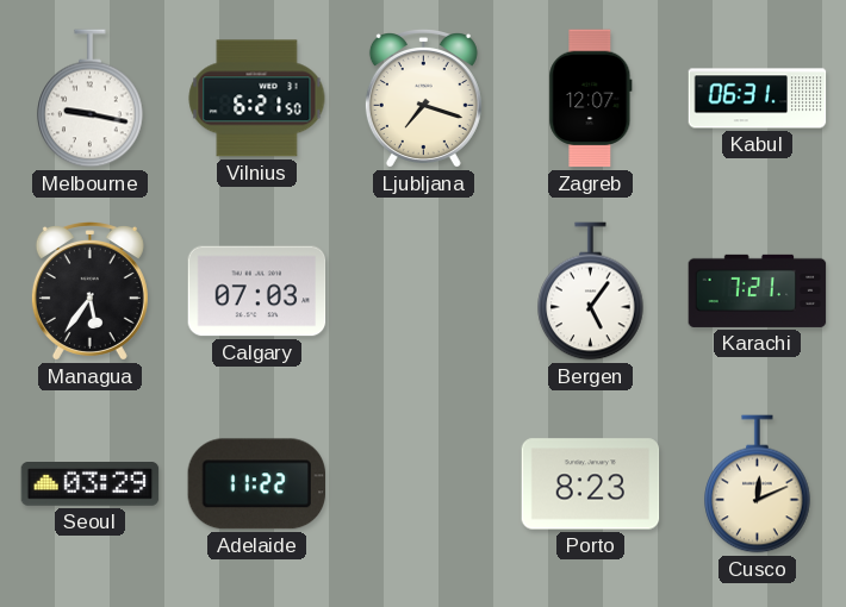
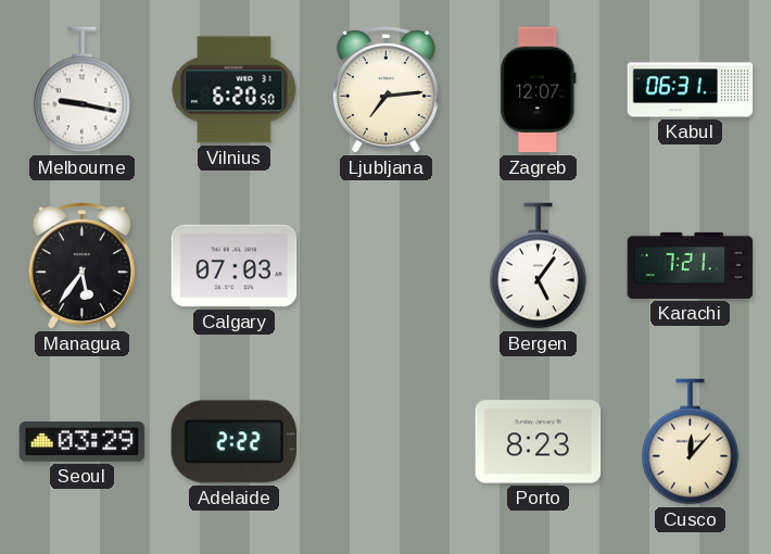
Vilnius: 6:21 -> 6:20
Ljubljana: 7:18 -> 7:14
Adelaide: 11:22 -> 2:22
Cusco: 12:11 -> 12:07
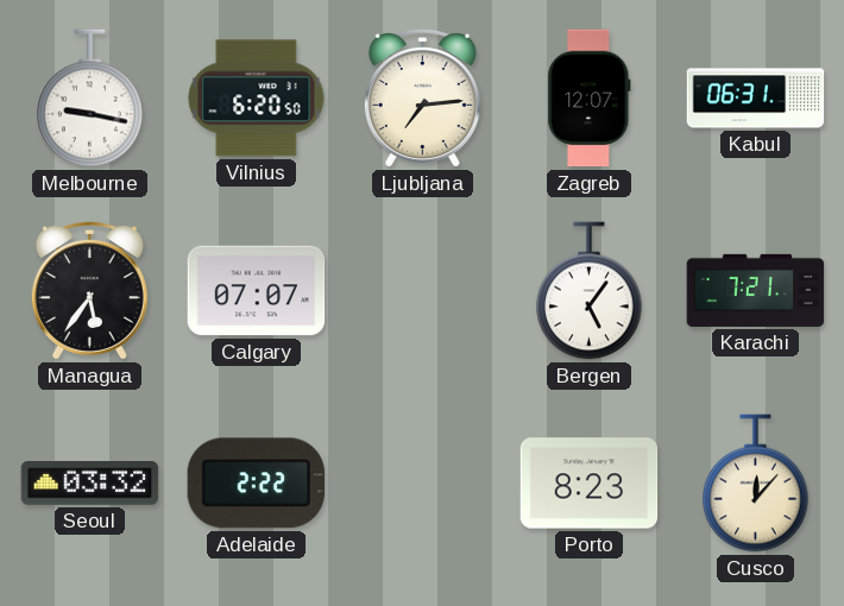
Calgary: 07:03 -> 07:07
Seoul: 03:29 -> 03:32
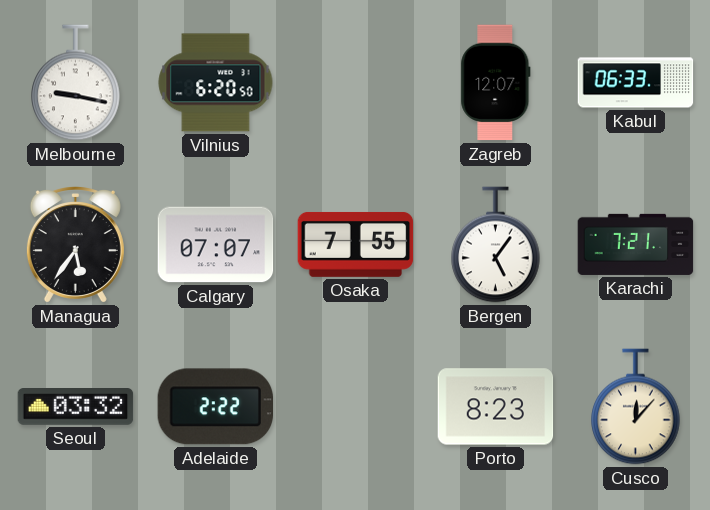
Ljubljana: 7:14 -> none
Kabul: 06:31 -> 06:33
Osaka: none -> 7:55
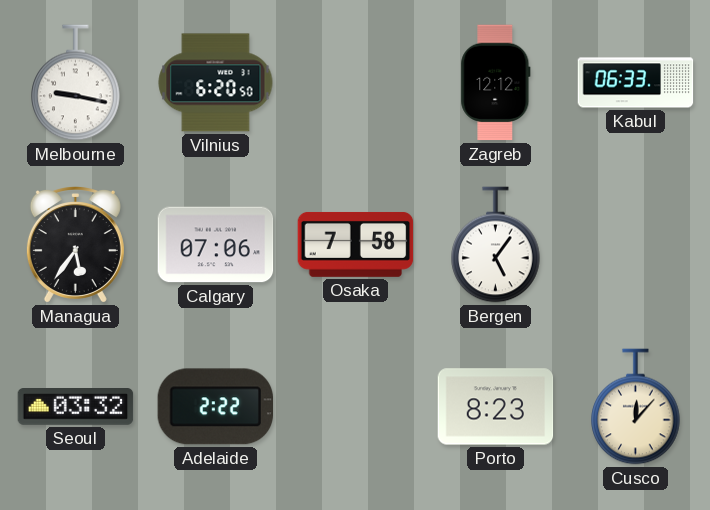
Zagreb: 12:07 -> 12:12
Calgary: 07:07 -> 07:06
Osaka: 7:55 -> 7:58
Karachi: 7:21 -> none
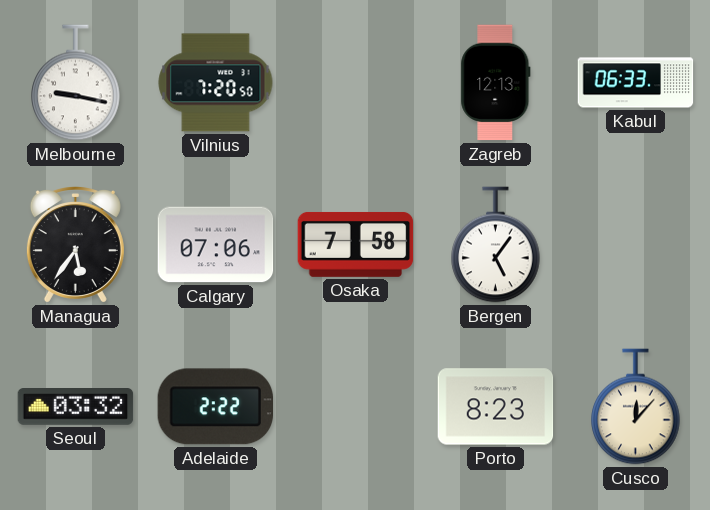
Vilnius: 6:20 -> 7:20
Zagreb: 12:12 -> 12:13
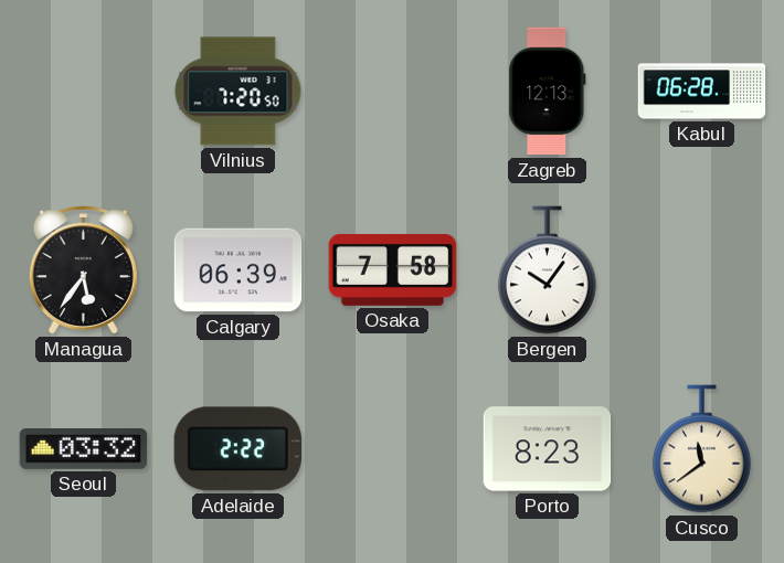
Melbourne: 9:17 -> none
Kabul: 06:33 -> 06:28
Calgary: 07:06 -> 06:39
Bergen: 5:06 -> 10:06
Cusco: 12:07 -> 11:39
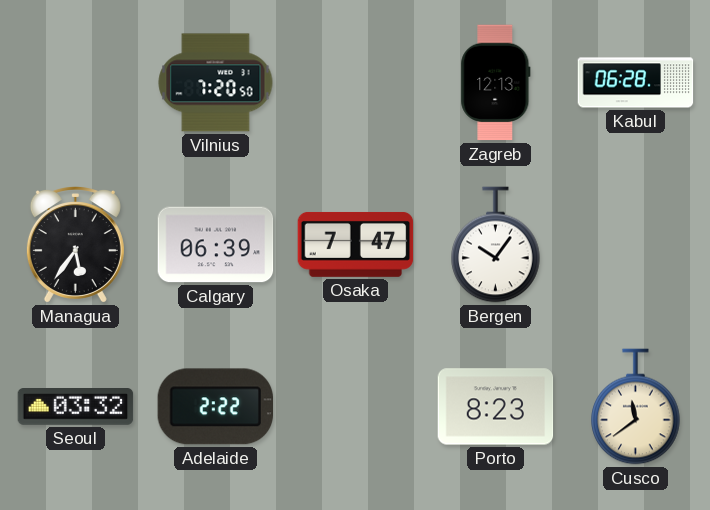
Osaka: 7:58 -> 7:47
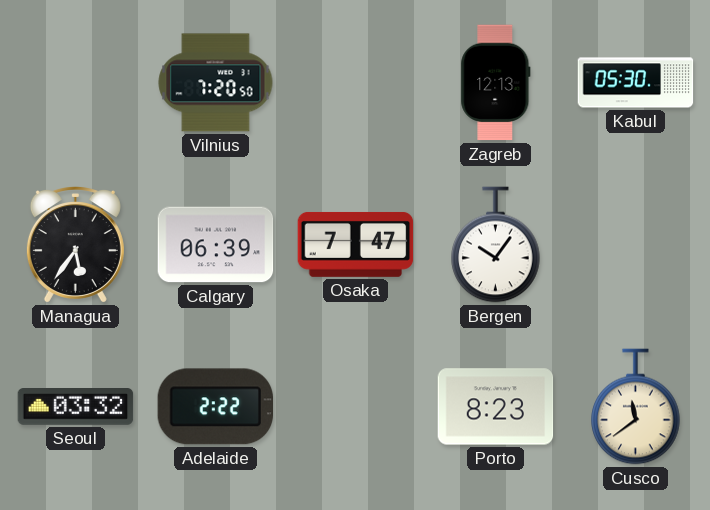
Kabul: 06:28 -> 05:30
